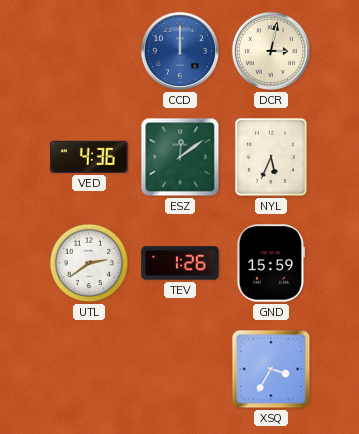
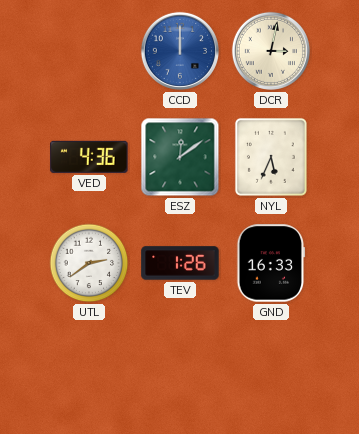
GND: 15:59 -> 16:33
XSQ: 3:35 -> none
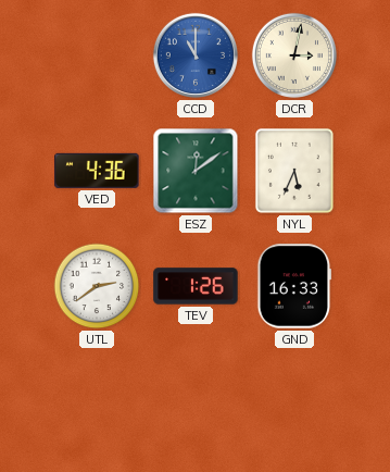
CCD: 12:00 -> 11:00
